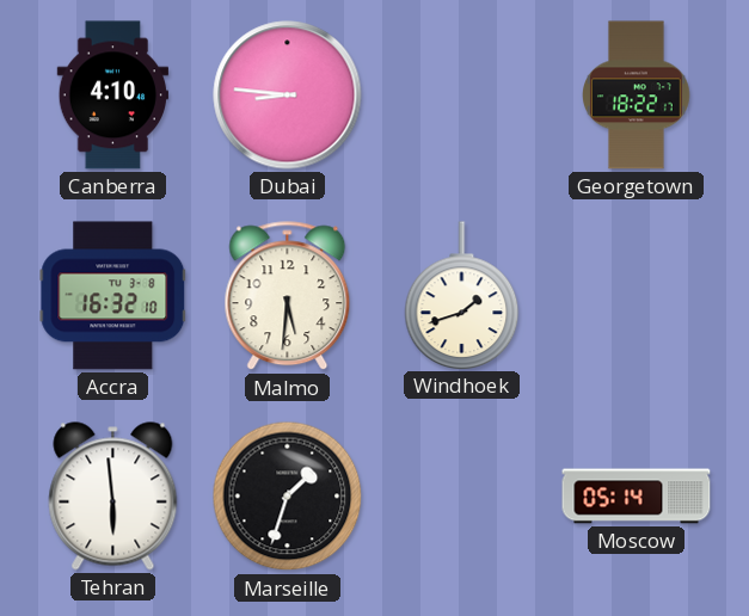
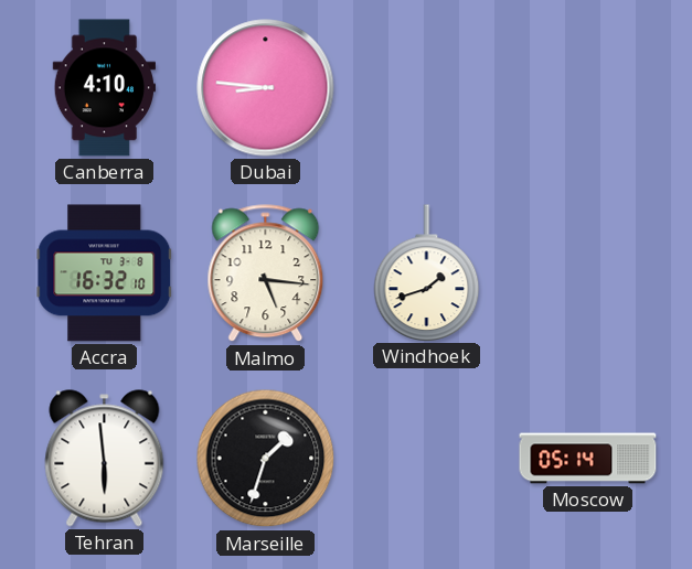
Georgetown: 18:22 -> none
Malmo: 5:31 -> 5:16
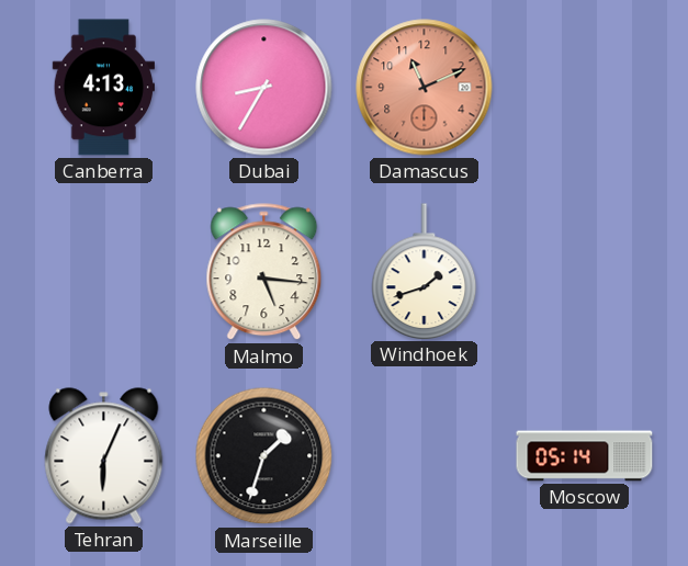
Canberra: 4:10 -> 4:13
Dubai: 8:46 -> 8:35
Damascus: none -> 11:11
Accra: 16:32 -> none
Tehran: 5:59 -> 6:04
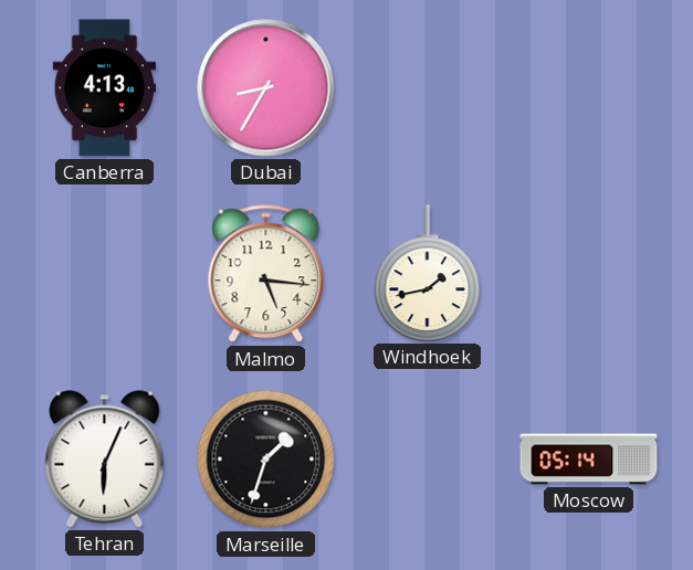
Damascus: 11:11 -> none
Windhoek: 1:42 -> 1:43
